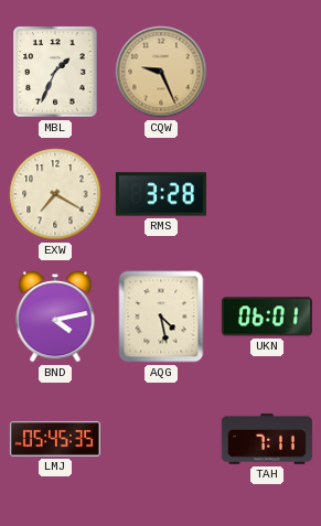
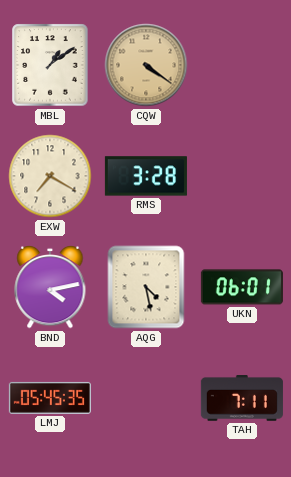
MBL: 1:34 -> 1:09
CQW: 9:26 -> 4:21
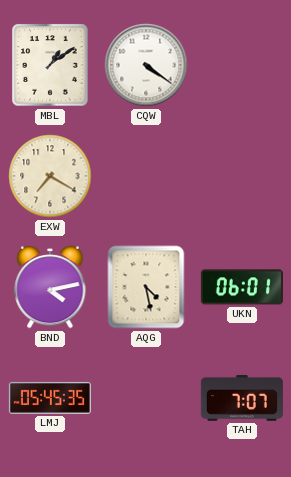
CQW dial: champagne -> white
RMS: 3:28 -> none
TAH: 7:11 -> 7:07
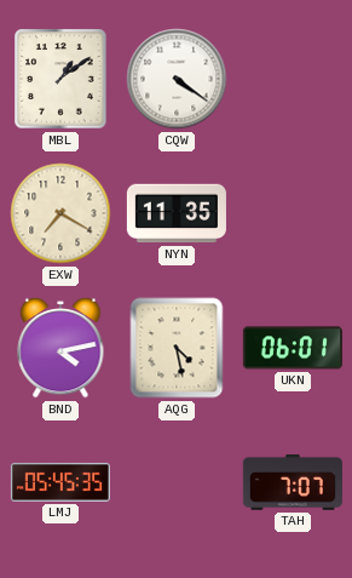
NYN: none -> 11:35
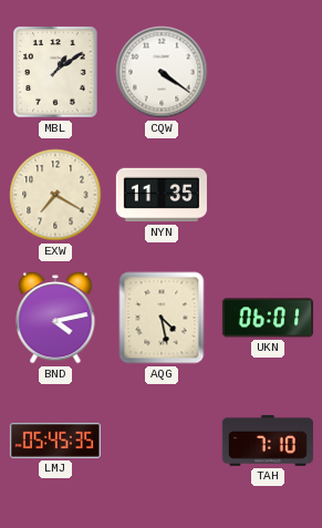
TAH: 7:07 -> 7:10
